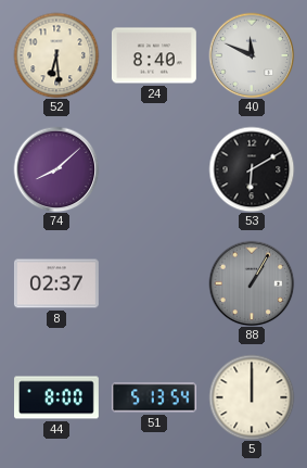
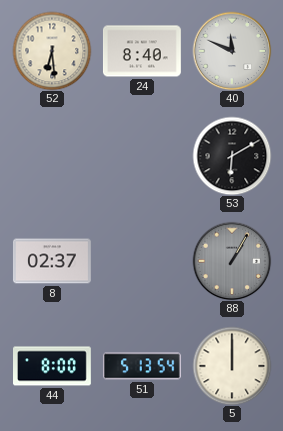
74: 8:08 -> none
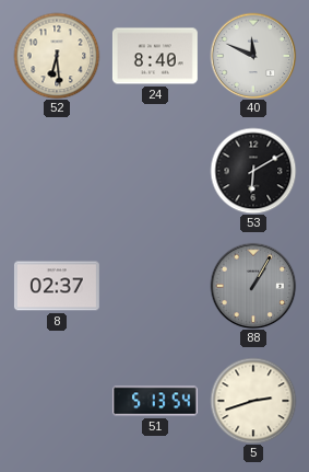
44: 8:00 -> none
5: 12:00 -> 2:42
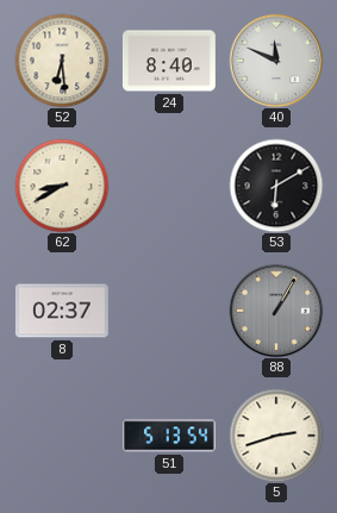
62: none -> 8:40
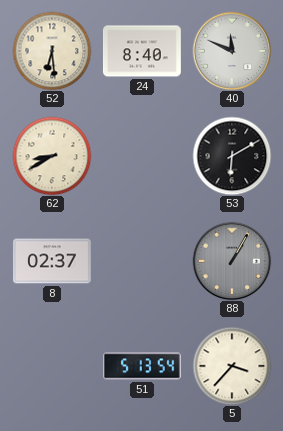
5: 2:42 -> 3:37
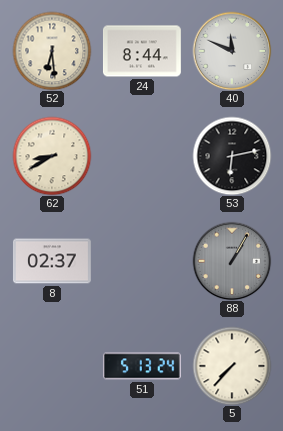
24: 8:40 -> 8:44
53: 6:10 -> 6:13
51: 5:13:54 -> 5:13:24
5: 3:37 -> 7:37
